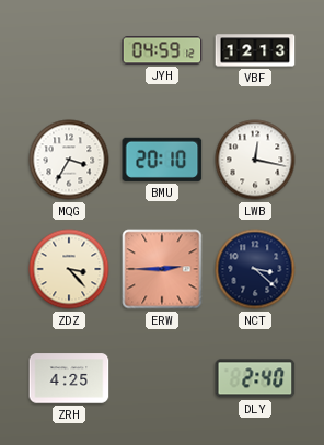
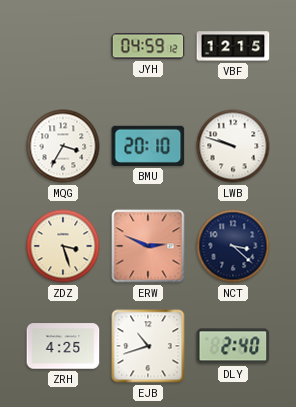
VBF: 12:13 -> 12:15
LWB: 12:17 -> 9:48
ZDZ: 3:23 -> 3:27
ERW: 2:45 -> 2:49
EJB: none -> 10:42
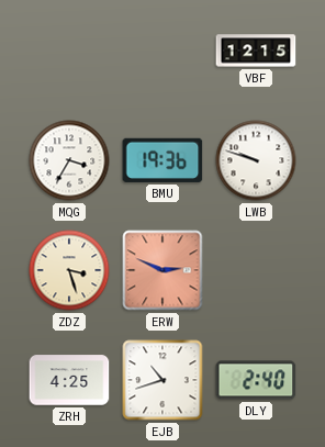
JYH: 04:59 -> none
BMU: 20:10 -> 19:36
NCT: 3:22 -> none
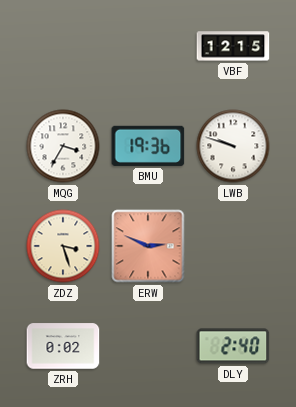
ZRH: 4:25 -> 0:02
EJB: 10:42 -> none
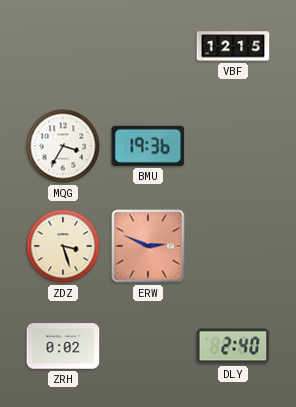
LWB: 9:48 -> none
